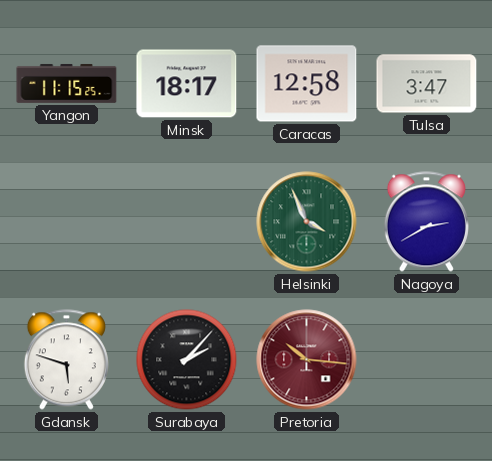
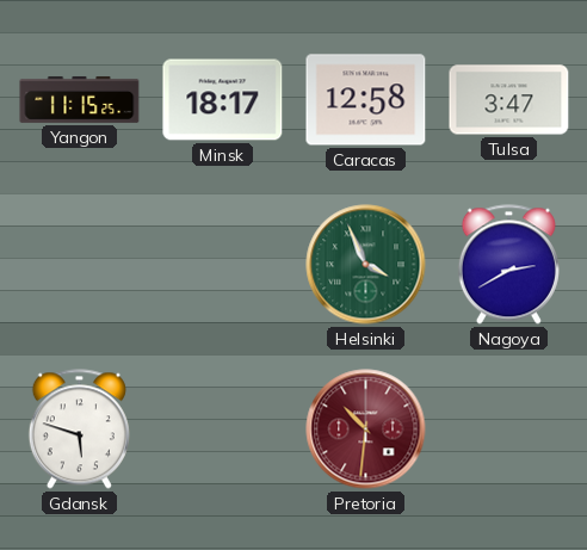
Surabaya: 2:07 -> none
Pretoria: 10:16 -> 10:31
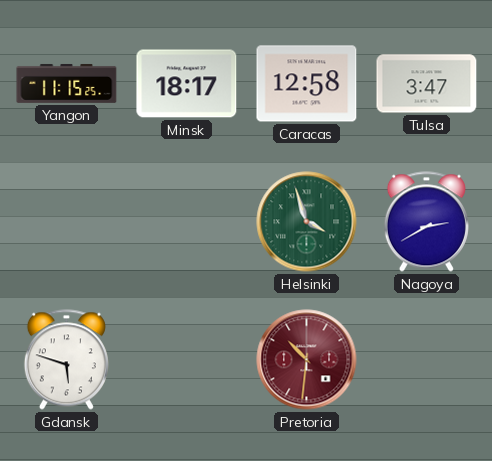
Helsinki: 3:56 -> 3:57
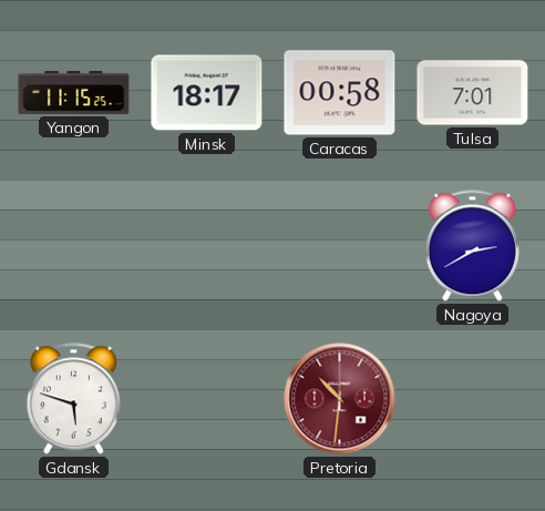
Caracas: 12:58 -> 00:58
Tulsa: 3:47 -> 7:01
Helsinki: 3:57 -> none
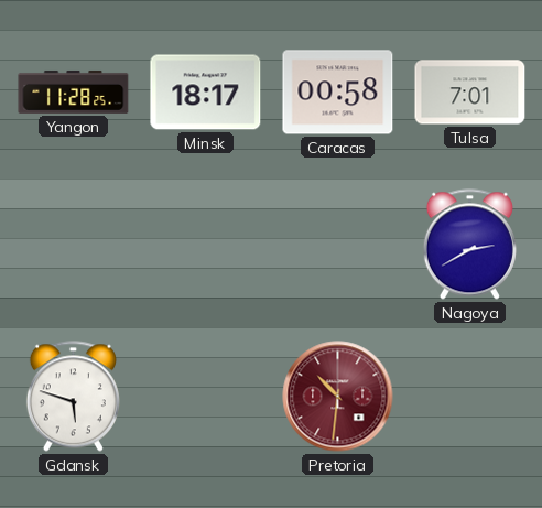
Yangon: 11:15 -> 11:28
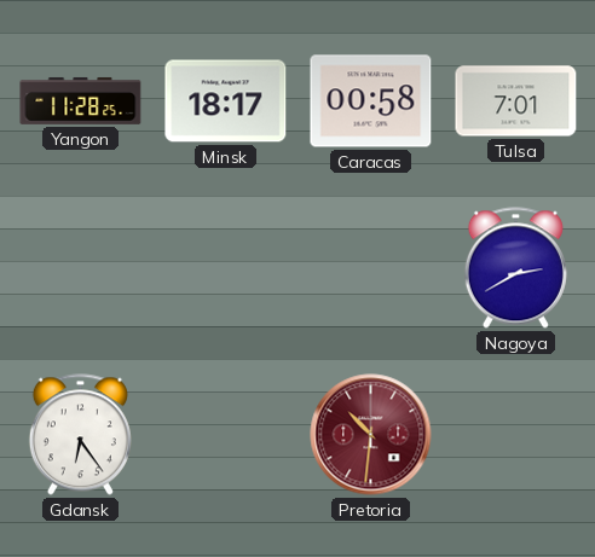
Gdansk: 5:48 -> 6:24
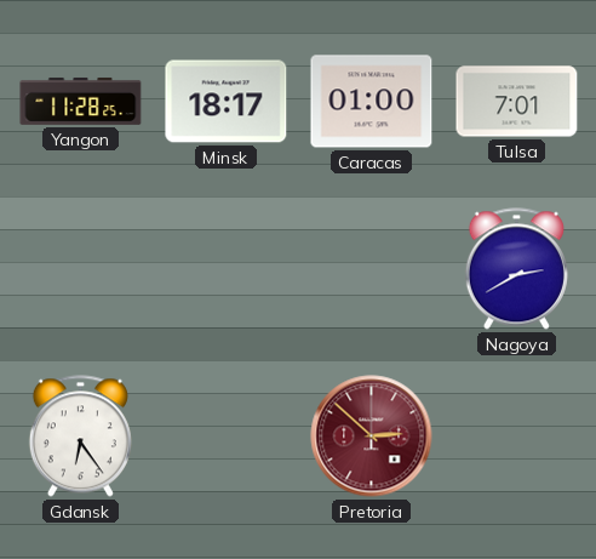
Caracas: 00:58 -> 01:00
Pretoria: 10:31 -> 2:52
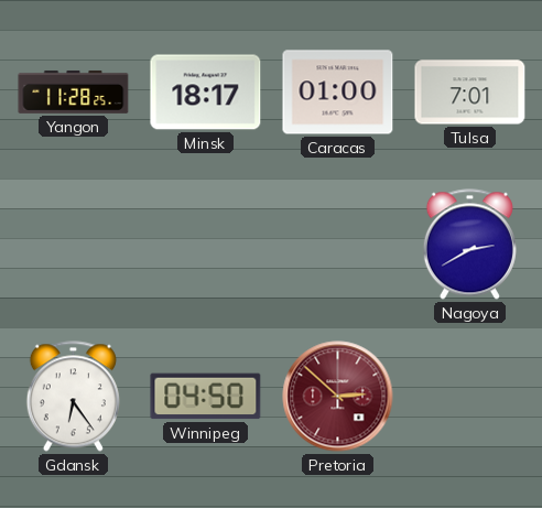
Winnipeg: none -> 04:50
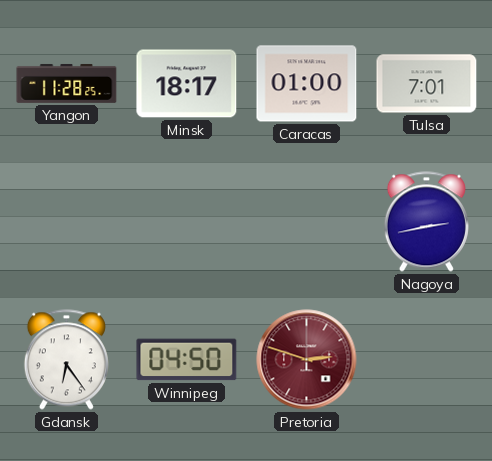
Nagoya: 2:40 -> 2:43
Pretoria: 2:52 -> 2:48
